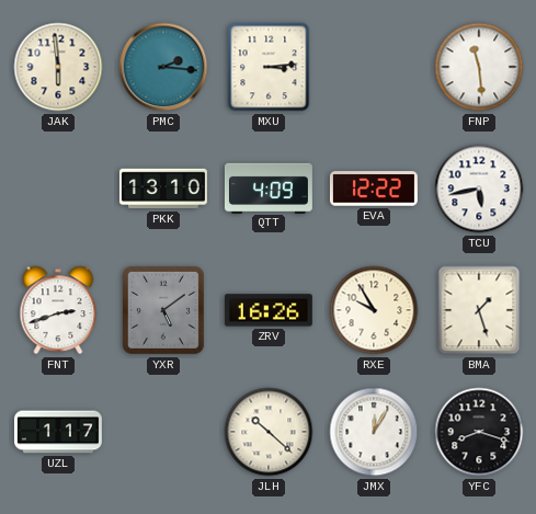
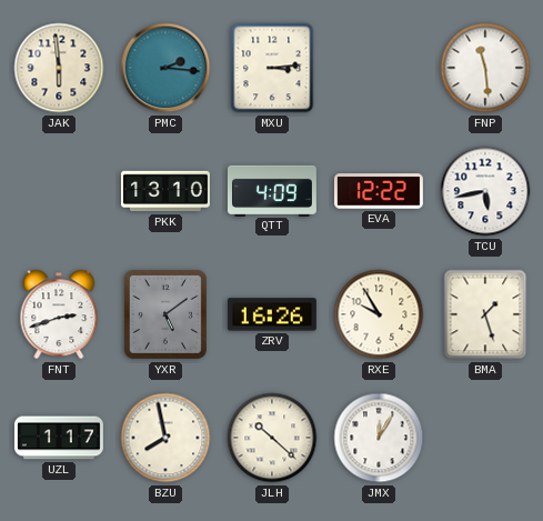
BZU: none -> 7:58
YFC: 8:18 -> none
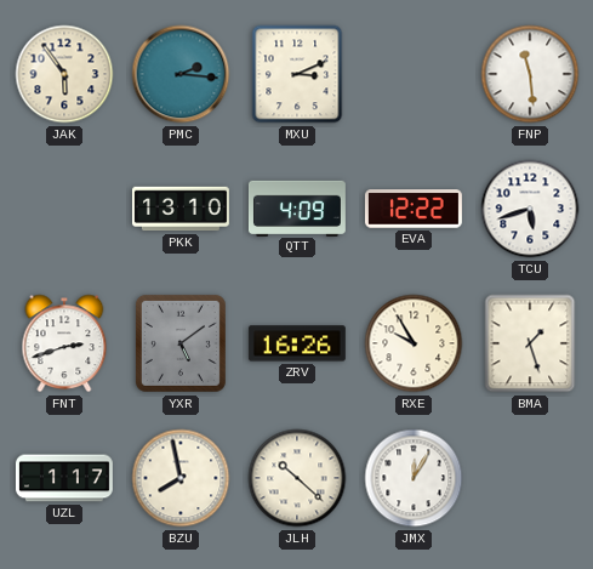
JAK: 5:59 -> 5:54
MXU: 3:14 -> 3:11
TCU: 5:43 -> 5:42
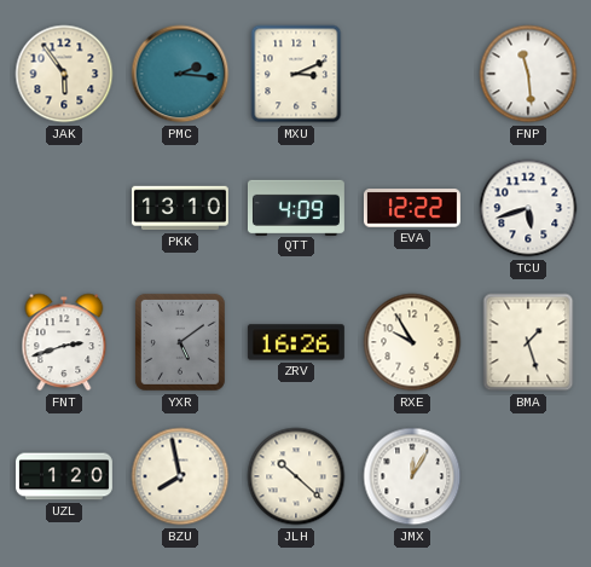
UZL: 1:17 -> 1:20
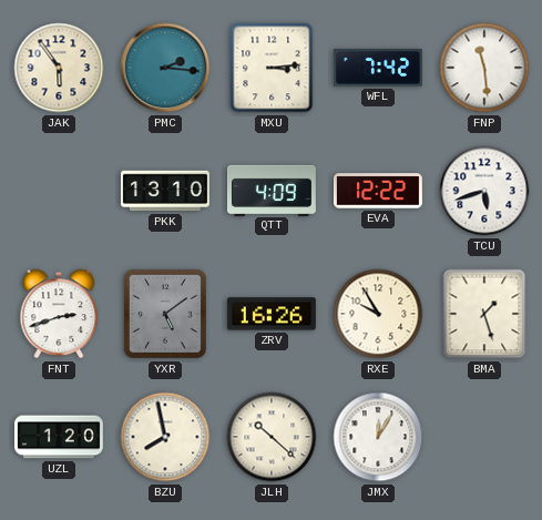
MXU: 3:11 -> 3:14
WFL: none -> 7:42
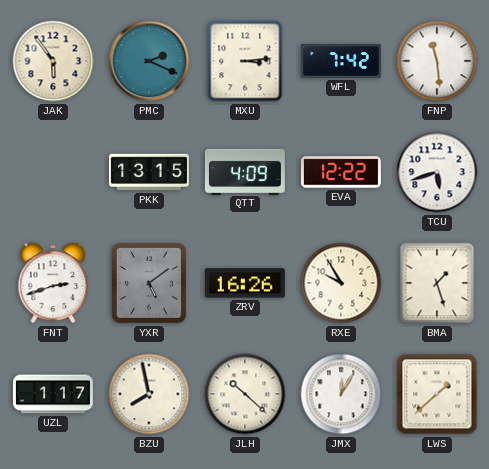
PMC: 2:16 -> 2:19
PKK: 13:10 -> 13:15
UZL: 1:20 -> 1:17
LWS: none -> 1:38
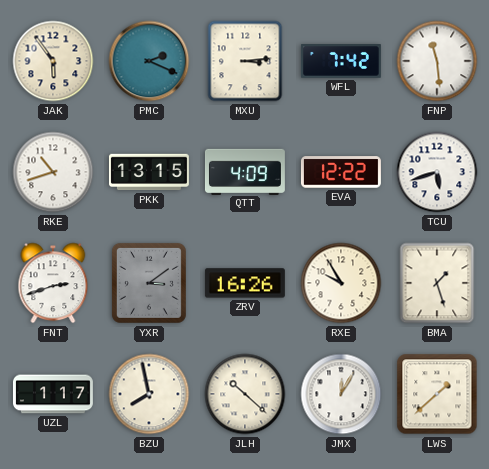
RKE: none -> 10:42
YXR: 5:09 -> 3:09
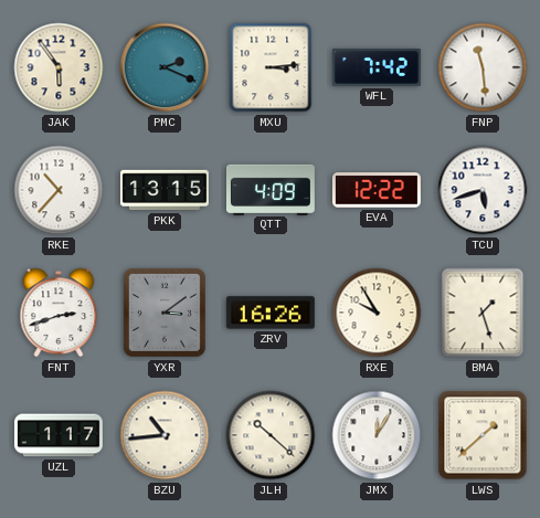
RKE: 10:42 -> 10:37
BZU: 7:58 -> 10:44
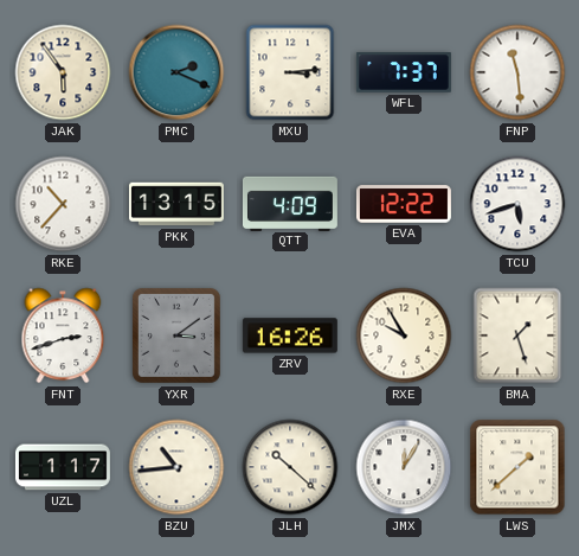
WFL: 7:42 -> 7:37
